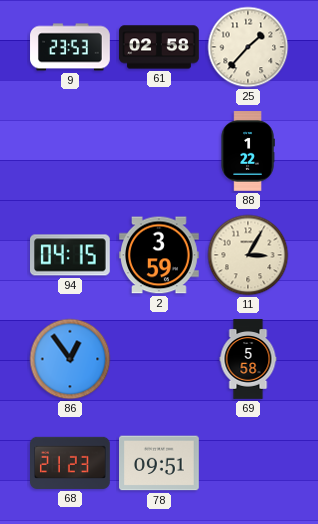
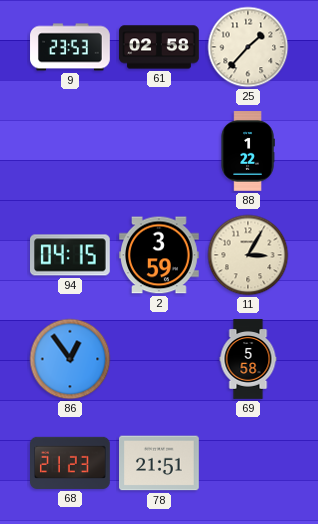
78: 09:51 -> 21:51
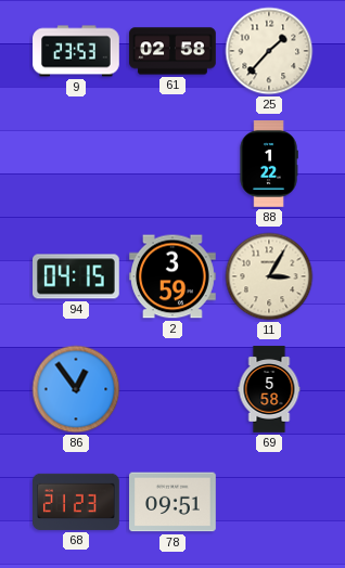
78: 21:51 -> 09:51
